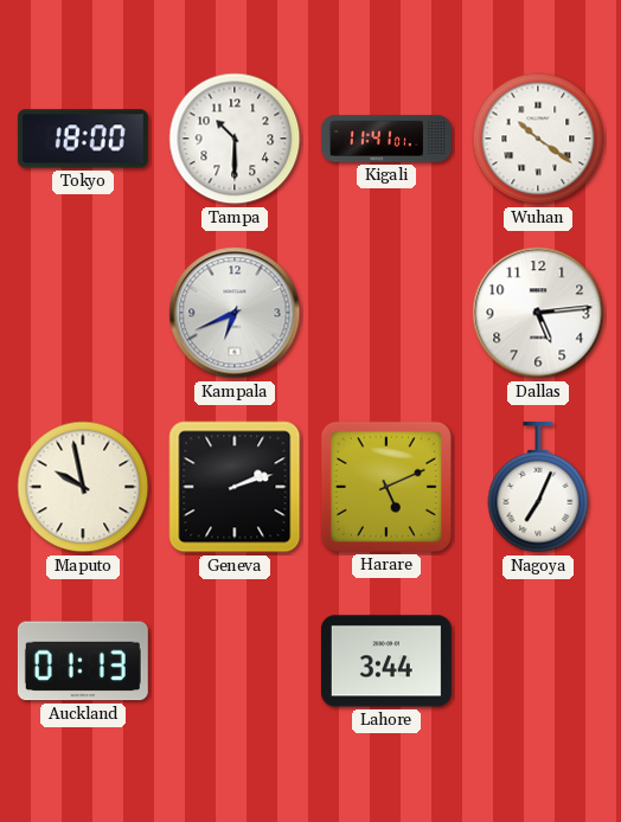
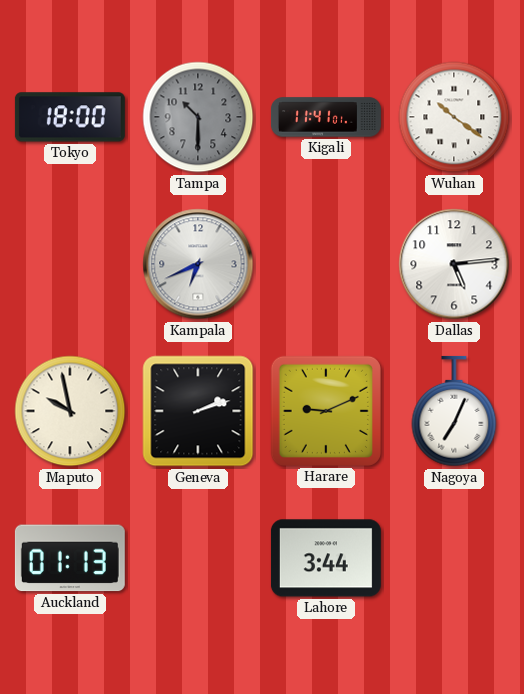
Tampa dial: white -> grey
Harare: 5:11 -> 9:11
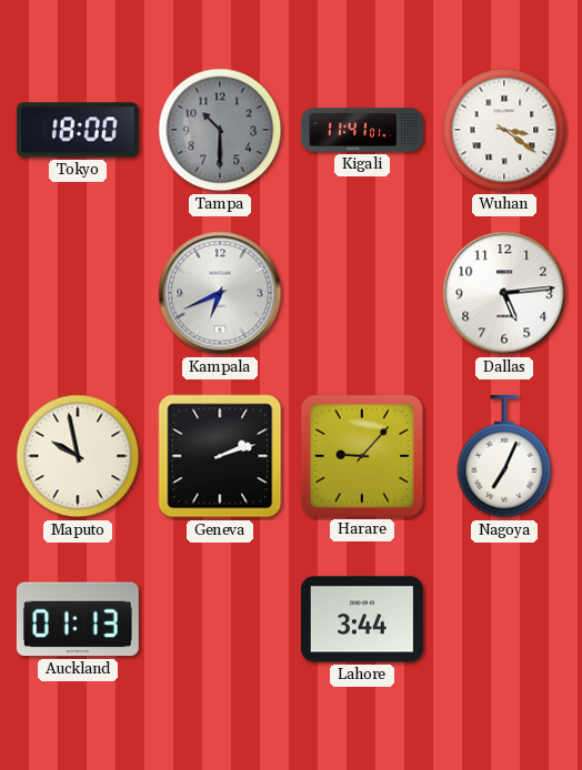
Wuhan: 10:21 -> 3:21
Harare: 9:11 -> 9:07
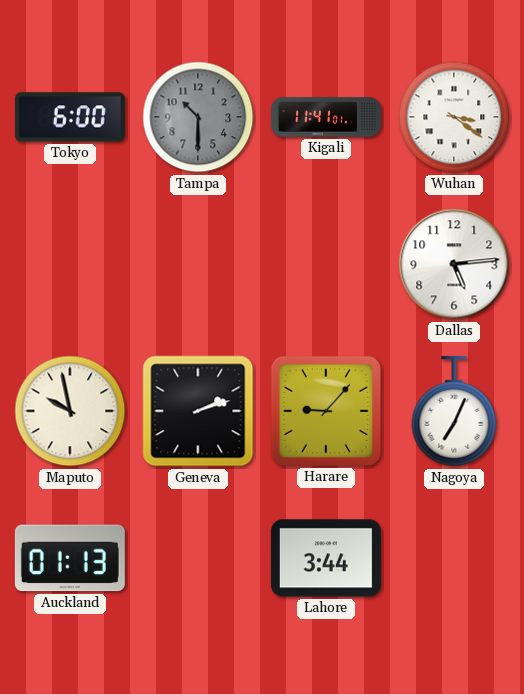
Tokyo: 18:00 -> 6:00
Kampala: 6:41 -> none
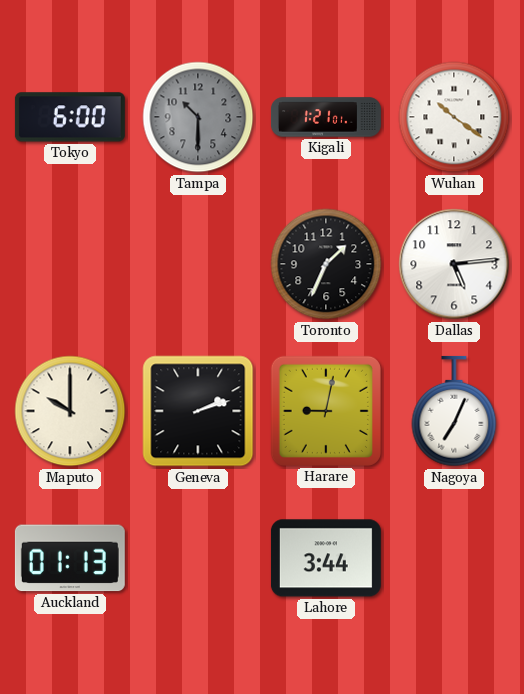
Kigali: 11:41 -> 1:21
Wuhan: 3:21 -> 10:21
Toronto: none -> 1:34
Maputo: 9:58 -> 10:00
Harare: 9:07 -> 9:02
